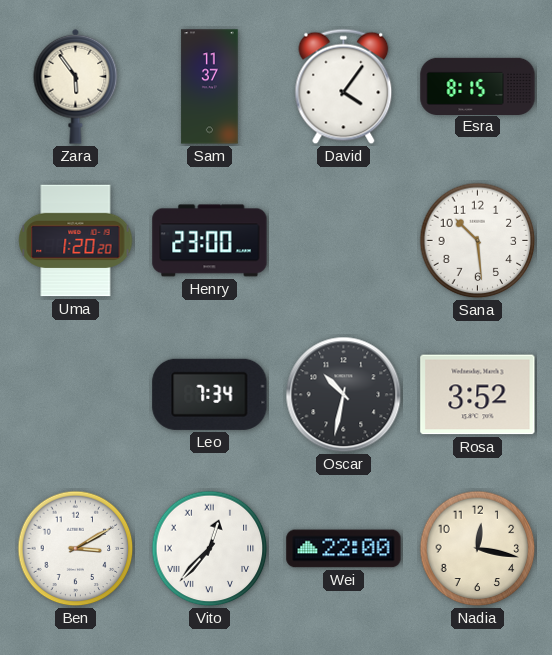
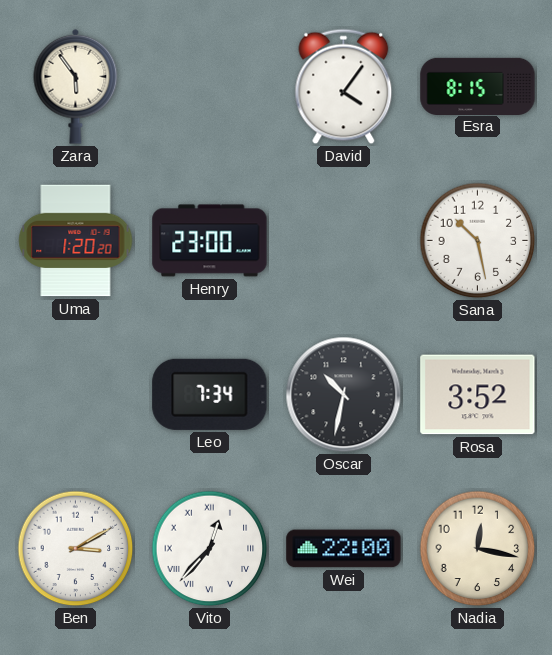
Sam: 11:37 -> none
Sana: 10:29 -> 10:28
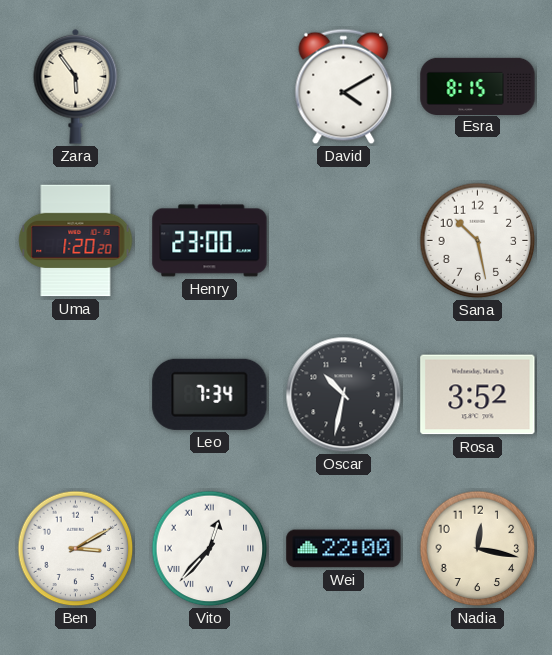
David: 4:06 -> 4:10
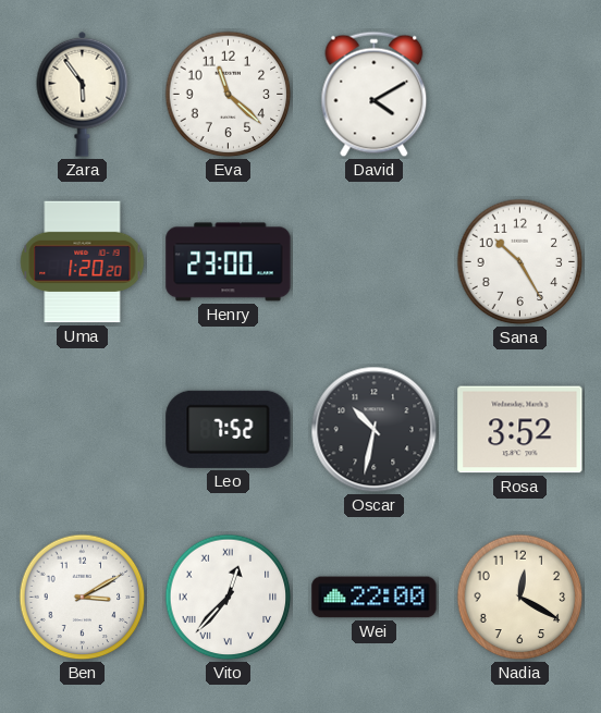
Eva: none -> 11:22
Esra: 8:15 -> none
Sana: 10:28 -> 10:25
Leo: 7:34 -> 7:52
Nadia: 12:17 -> 12:20
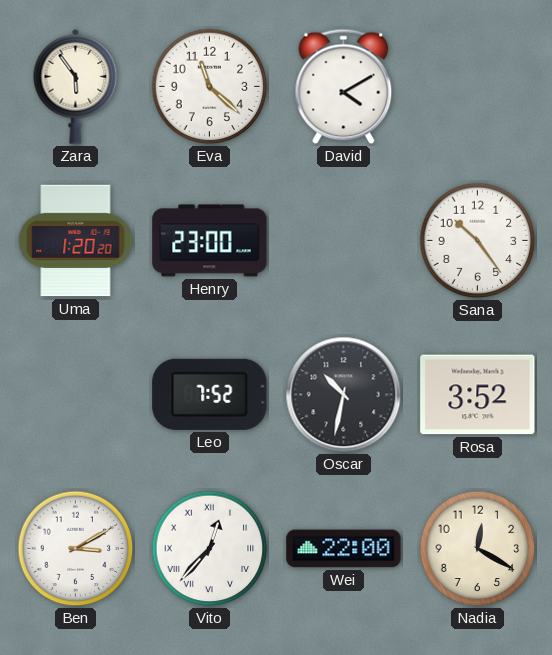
Sana: 10:25 -> 10:24
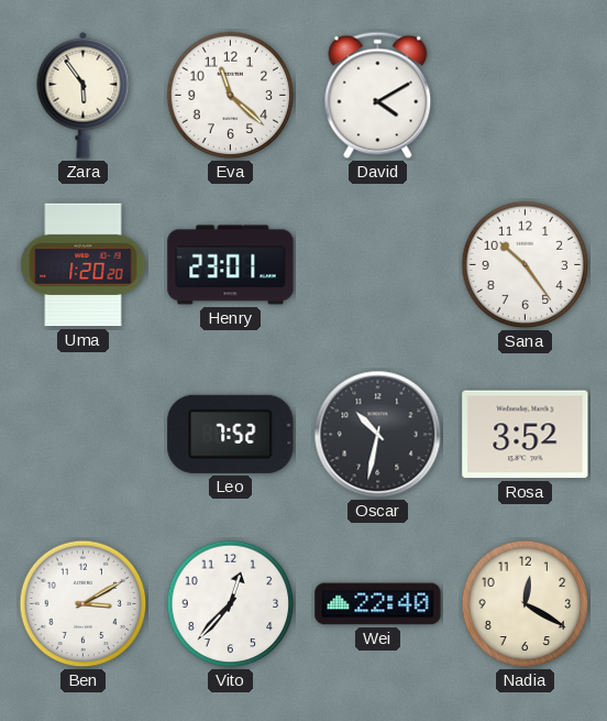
Henry: 23:00 -> 23:01
Vito numerals: Roman -> Arabic
Wei: 22:00 -> 22:40
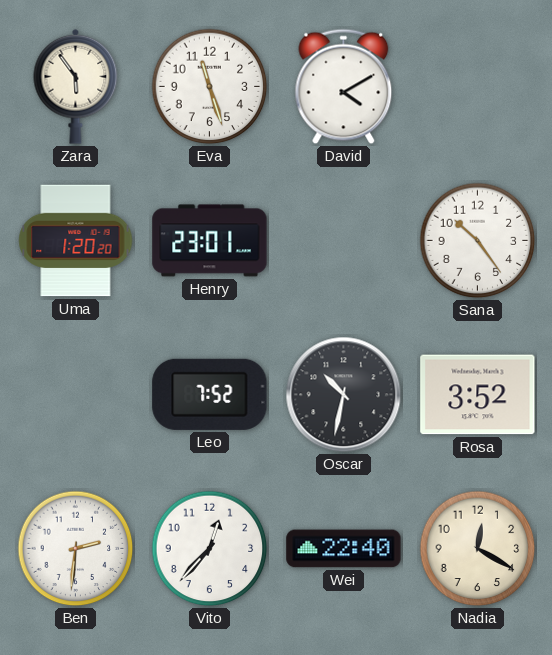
Eva: 11:22 -> 11:27
Ben: 3:10 -> 2:31
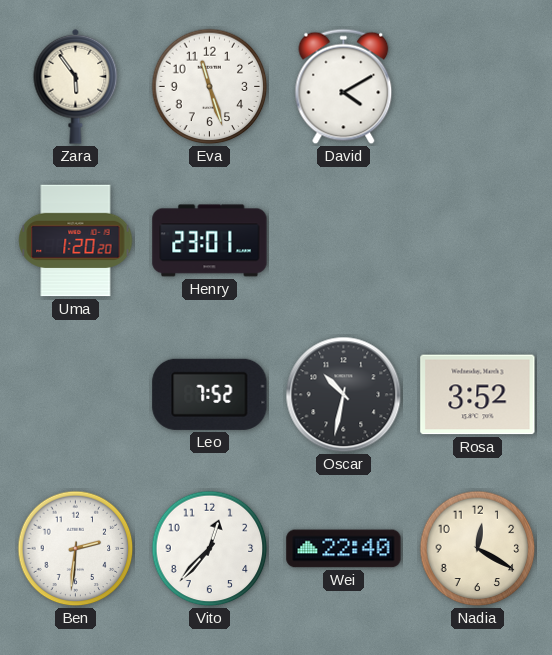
Sana: 10:24 -> none
